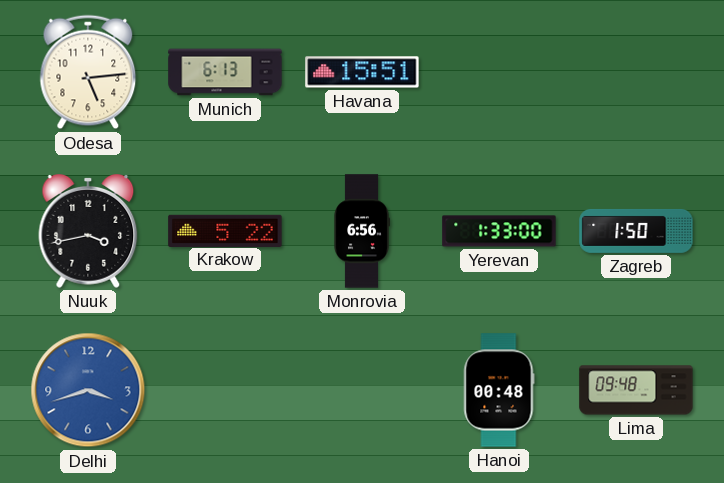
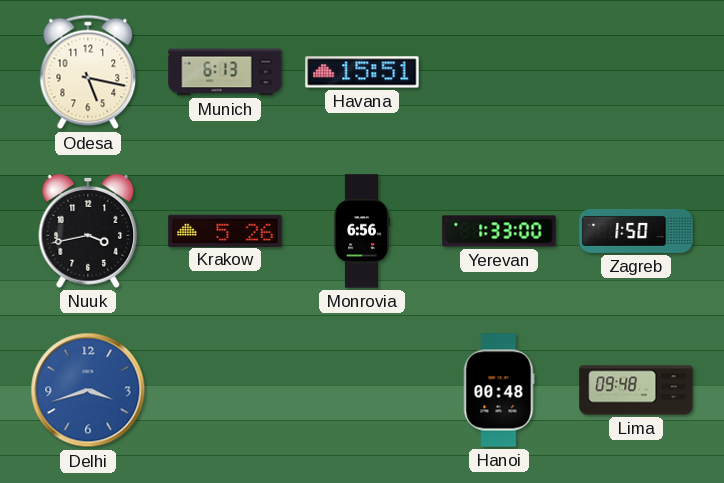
Odesa: 5:14 -> 5:17
Krakow: 5:22 -> 5:26
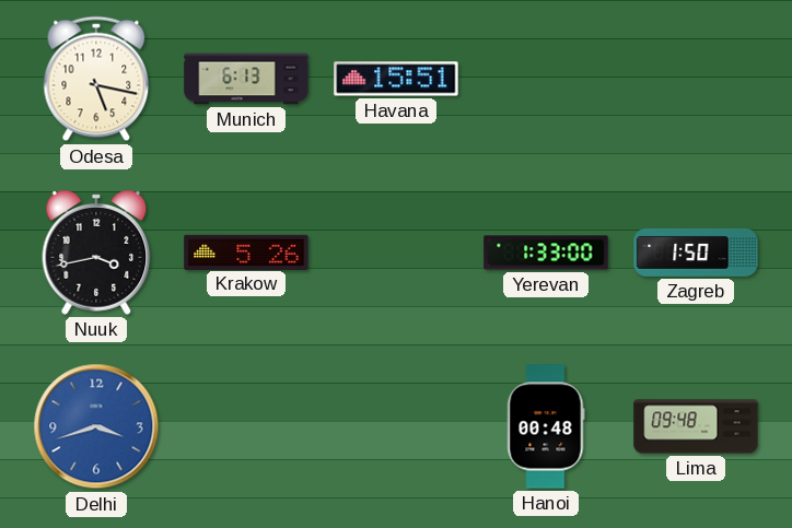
Monrovia: 6:56 -> none
